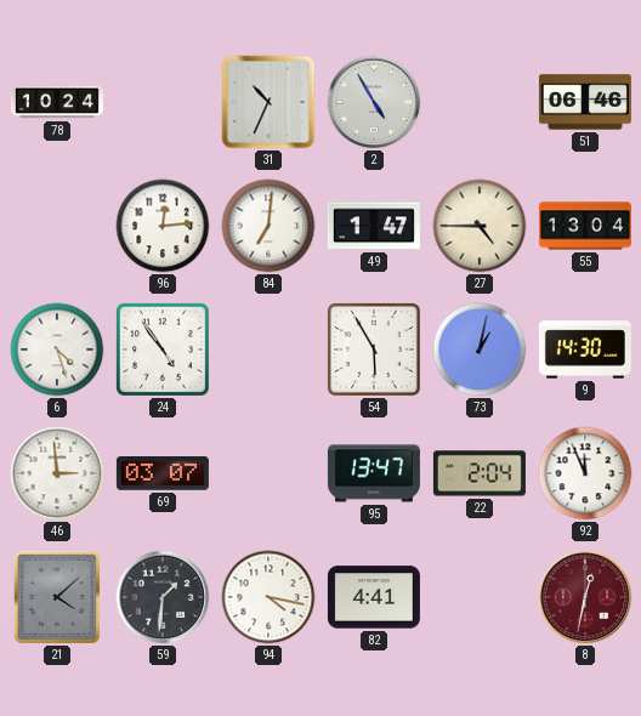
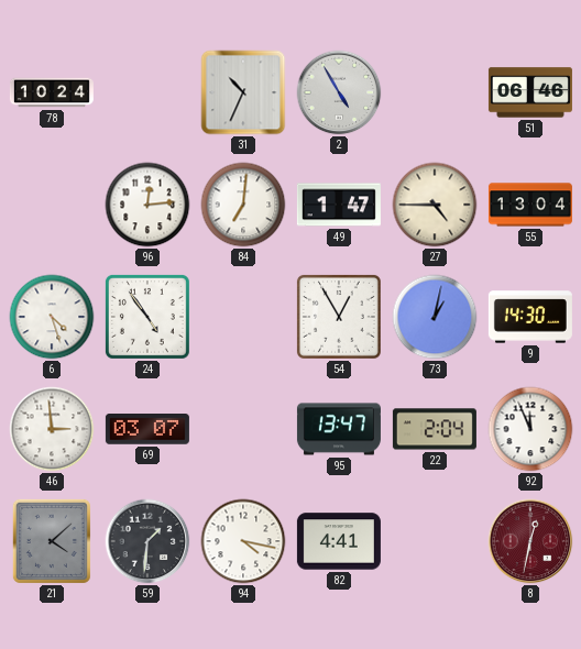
54: 5:55 -> 12:55
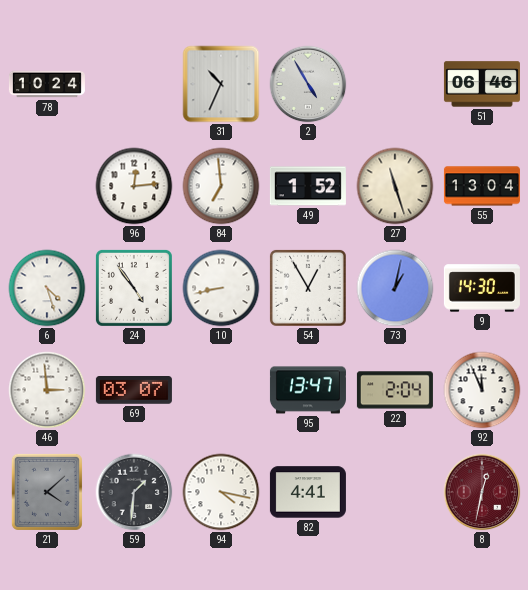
84: 7:01 -> 6:59
49: 1:47 -> 1:52
27: 4:45 -> 11:27
10: none -> 8:43
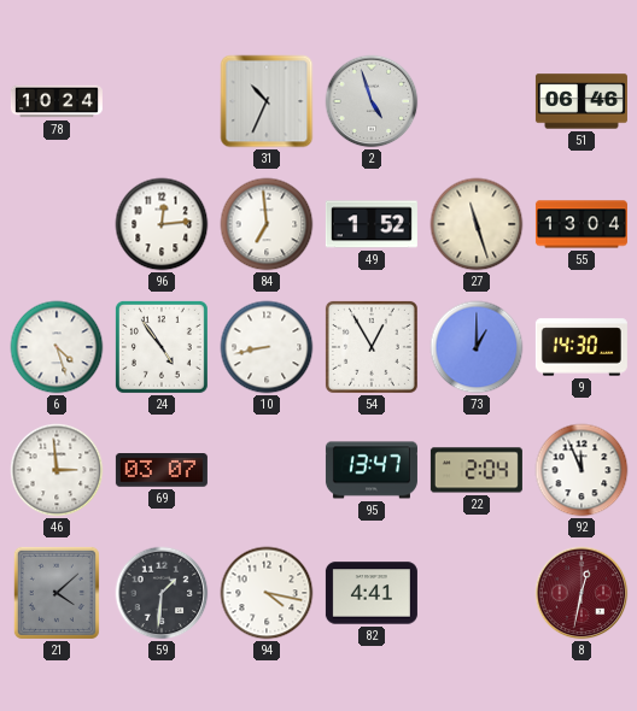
2: 4:55 -> 4:57
73: 1:02 -> 1:00
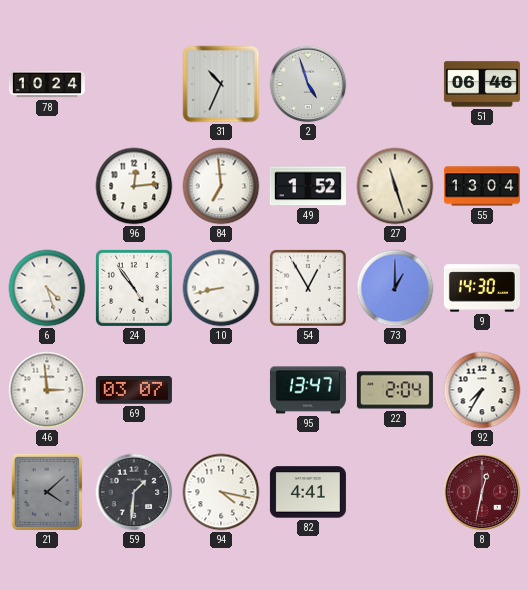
92: 11:56 -> 7:35
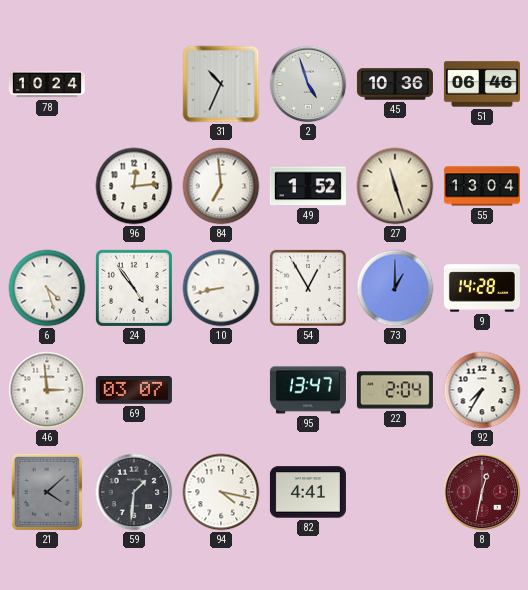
45: none -> 10:36
9: 14:30 -> 14:28
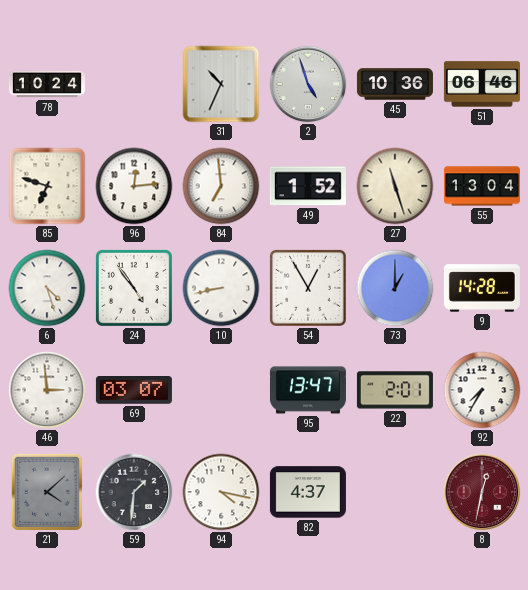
85: none -> 6:48
22: 2:04 -> 2:01
82: 4:41 -> 4:37
